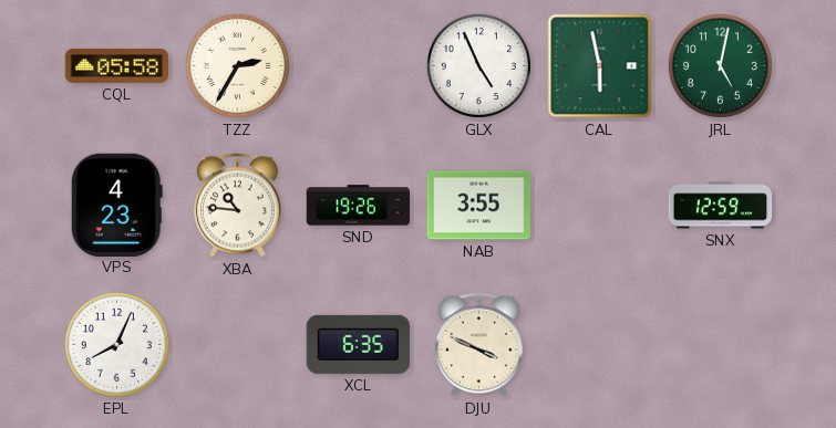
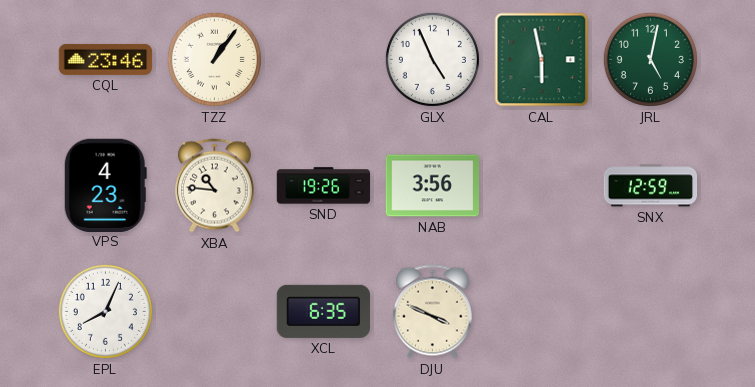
CQL: 05:58 -> 23:46
TZZ: 2:35 -> 1:06
NAB: 3:55 -> 3:56
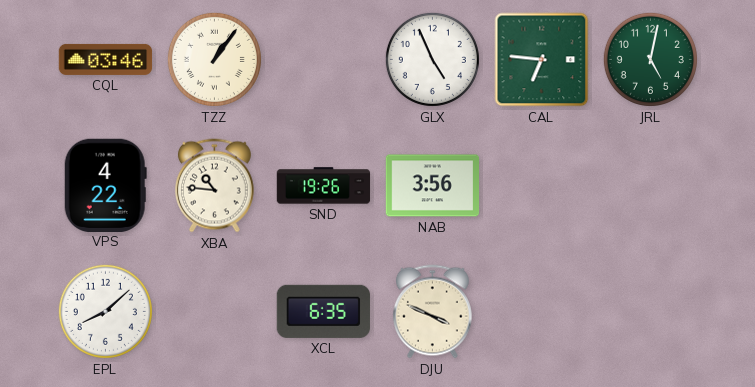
CQL: 23:46 -> 03:46
CAL: 5:58 -> 6:46
VPS: 4:23 -> 4:22
SNX: 12:59 -> none
EPL: 8:04 -> 8:08
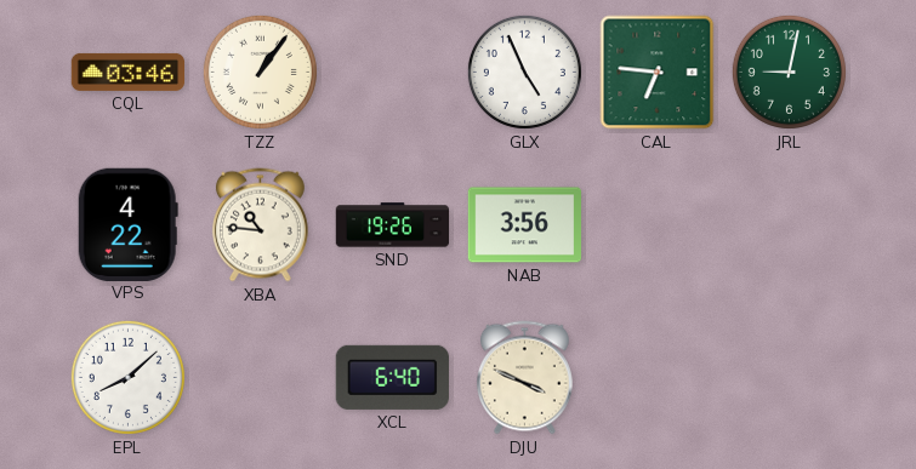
JRL: 5:02 -> 9:02
XCL: 6:35 -> 6:40
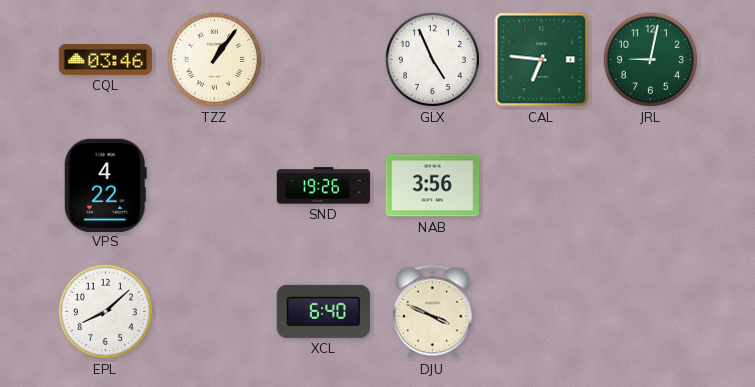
XBA: 10:46 -> none
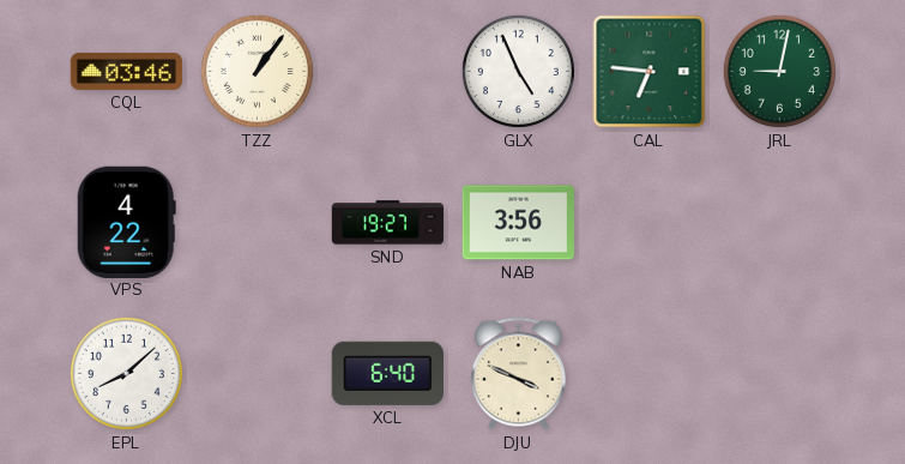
SND: 19:26 -> 19:27
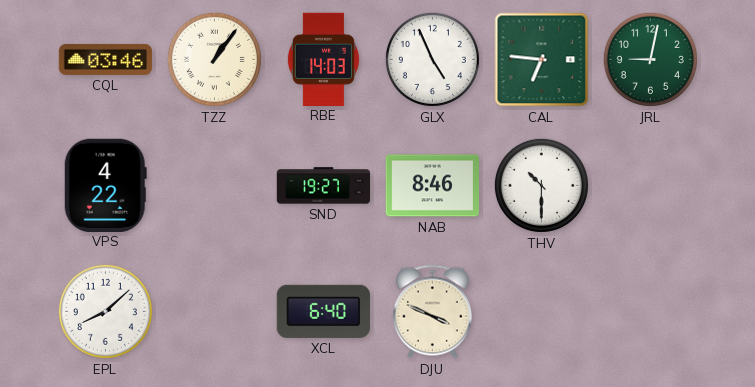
RBE: none -> 14:03
NAB: 3:56 -> 8:46
THV: none -> 10:30
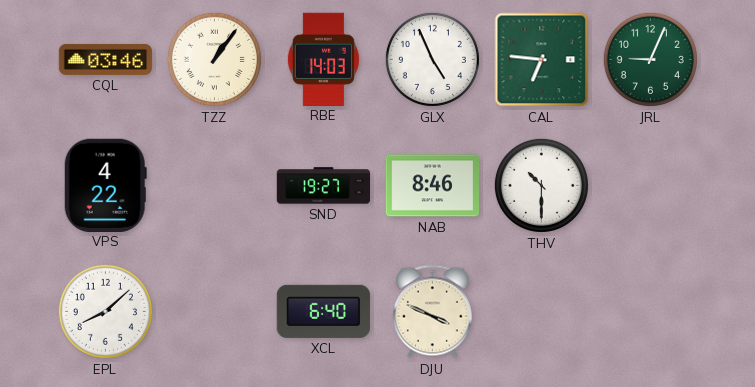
JRL: 9:02 -> 9:04
